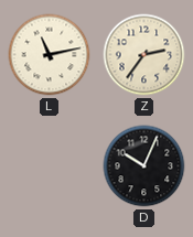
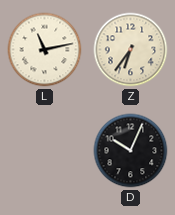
Z: 2:36 -> 6:36
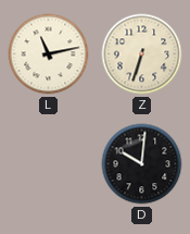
Z: 6:36 -> 6:33
D: 10:04 -> 10:01
